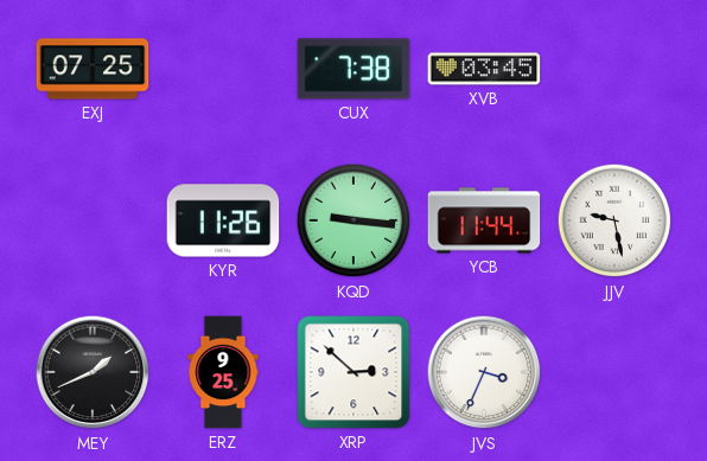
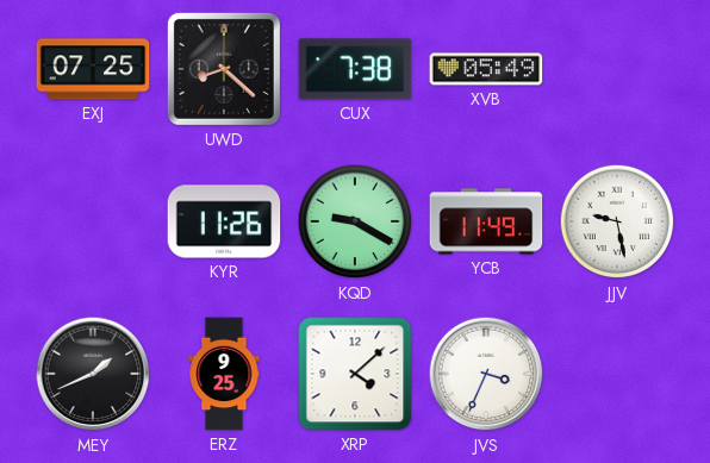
UWD: none -> 8:22
XVB: 03:45 -> 05:49
KQD: 9:16 -> 9:20
YCB: 11:44 -> 11:49
XRP: 2:52 -> 4:08
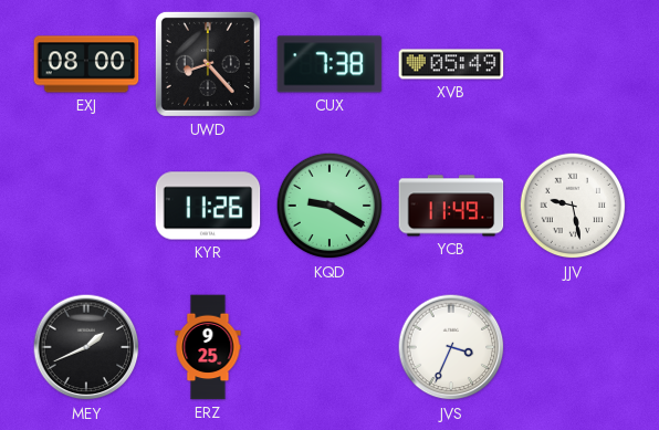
EXJ: 07:25 -> 08:00
UWD: 8:22 -> 8:23
XRP: 4:08 -> none
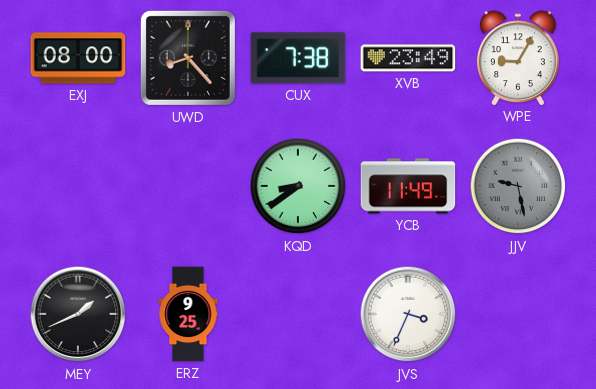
XVB: 05:49 -> 23:49
WPE: none -> 9:05
KYR: 11:26 -> none
KQD: 9:20 -> 8:39
JJV dial: white -> grey
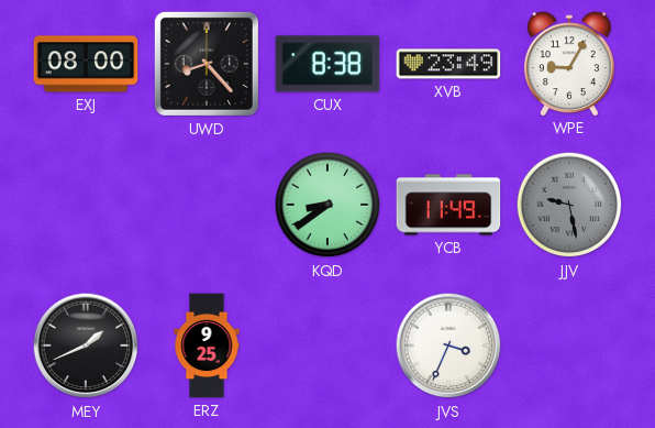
CUX: 7:38 -> 8:38
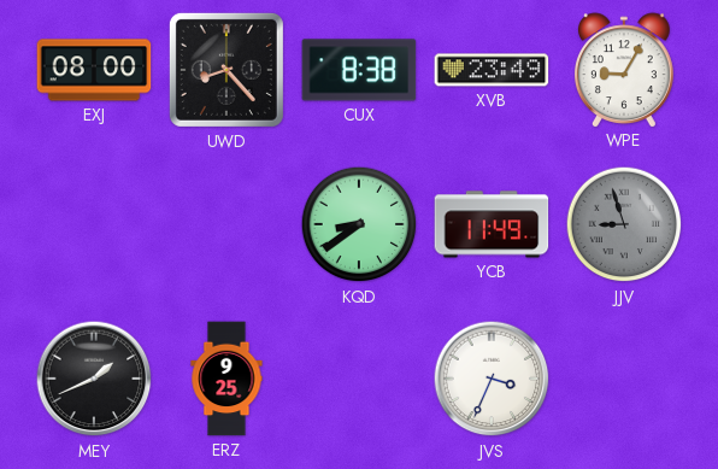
JJV: 9:28 -> 8:57
